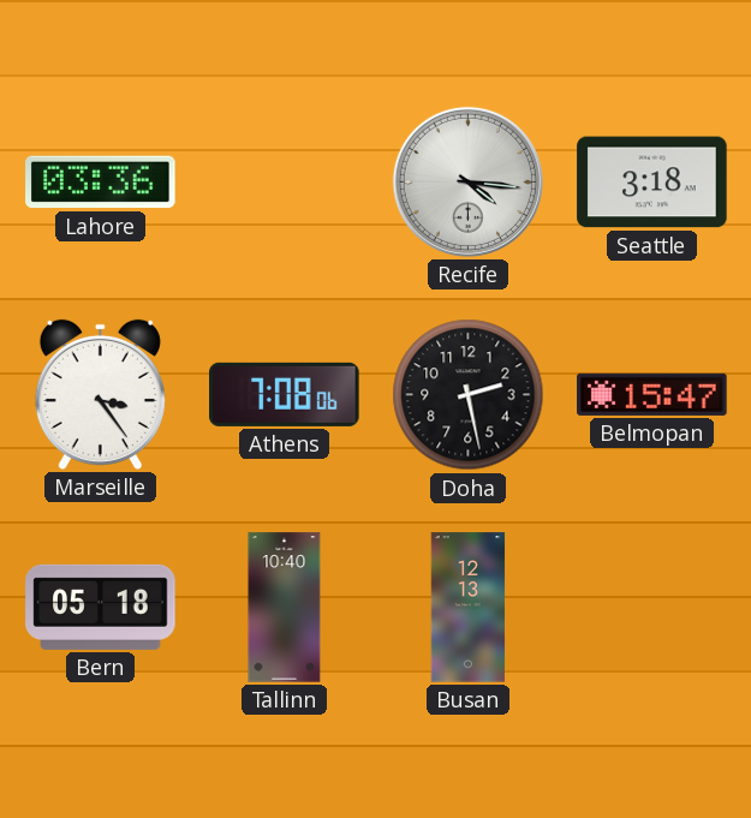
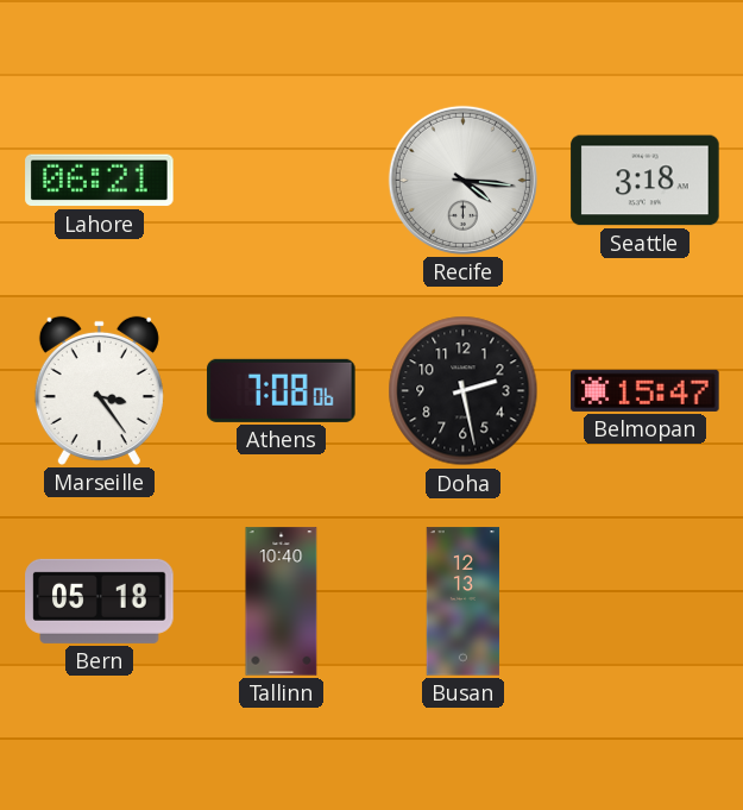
Lahore: 03:36 -> 06:21
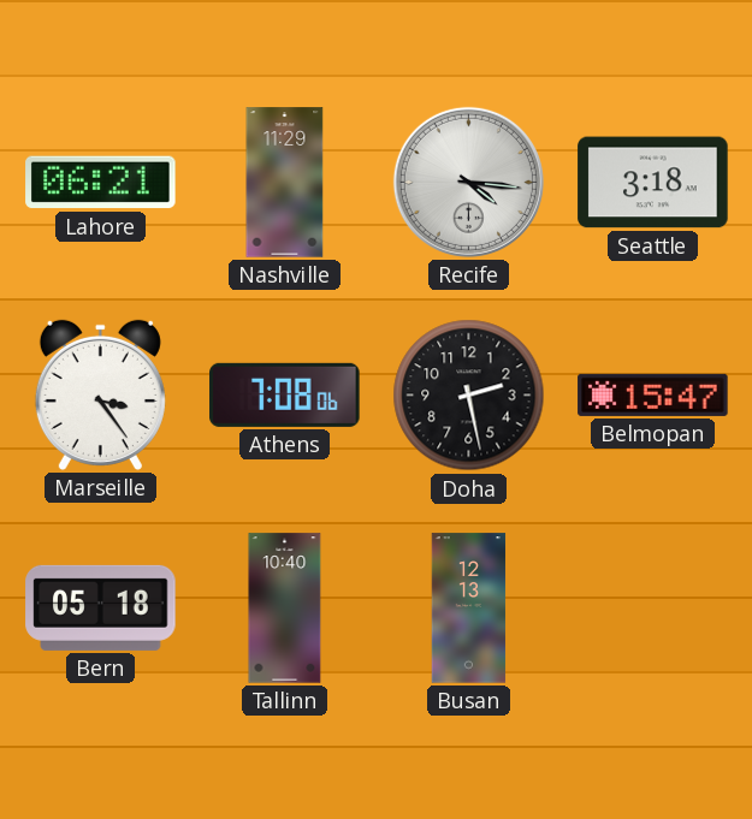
Nashville: none -> 11:29
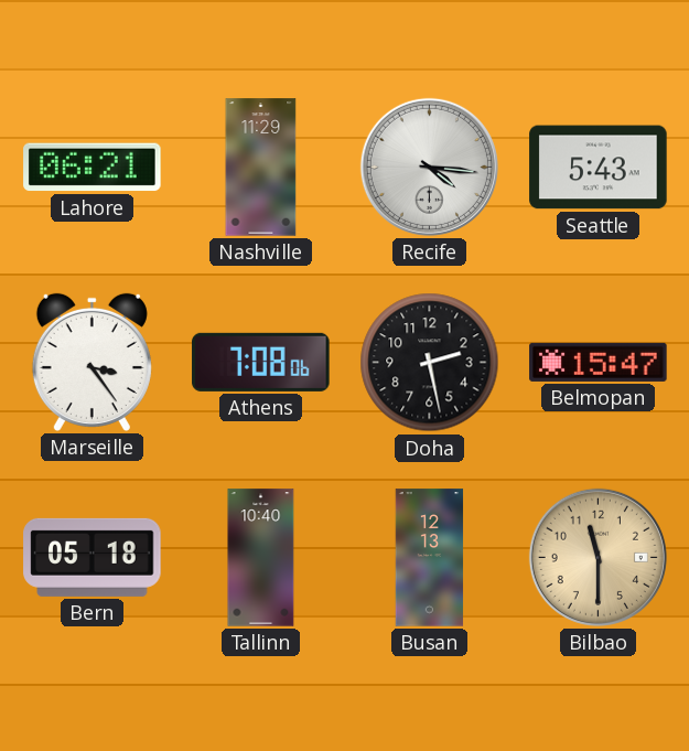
Seattle: 3:18 -> 5:43
Bilbao: none -> 11:30
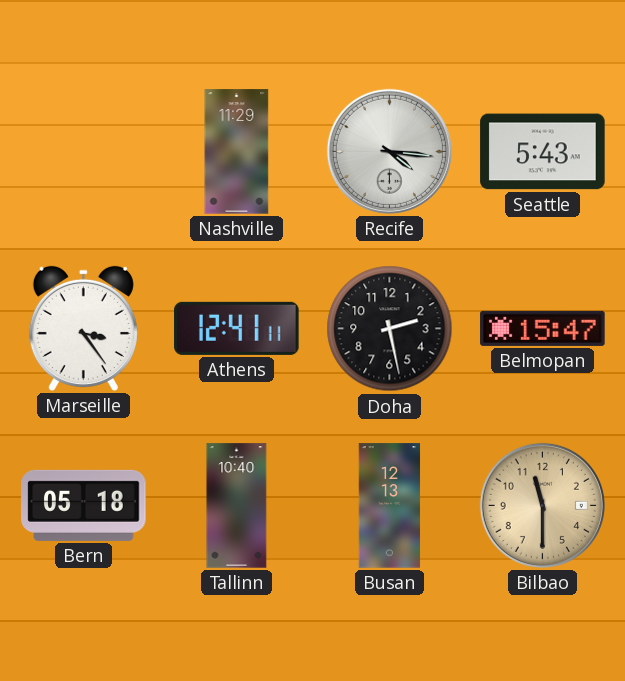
Lahore: 06:21 -> none
Athens: 7:08 -> 12:41
